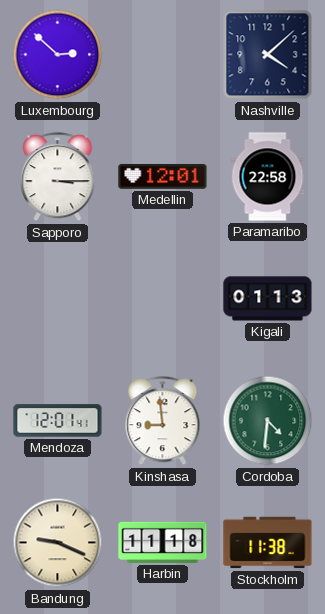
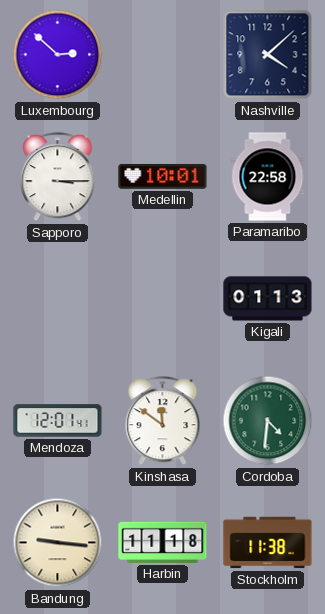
Medellin: 12:01 -> 10:01
Kinshasa: 8:59 -> 11:51
Bandung: 9:19 -> 9:16
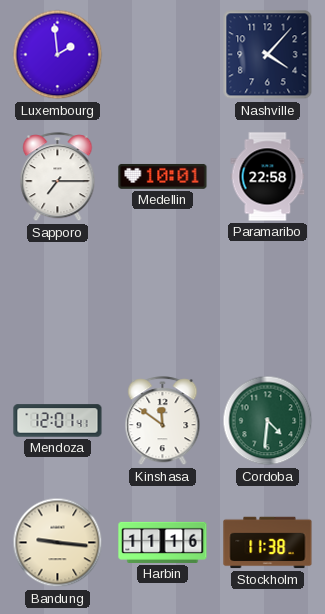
Luxembourg: 2:52 -> 1:59
Nashville: 4:08 -> 4:07
Sapporo: 3:15 -> 7:15
Kigali: 01:13 -> none
Harbin: 11:18 -> 11:16
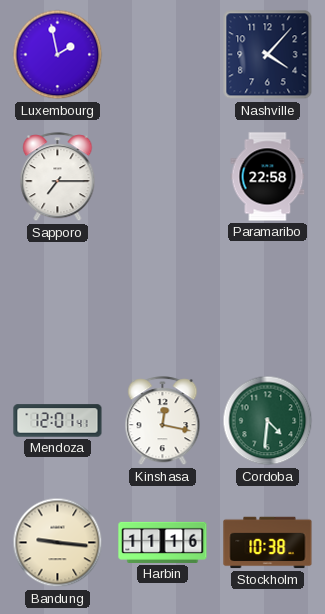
Luxembourg: 1:59 -> 1:58
Medellin: 10:01 -> none
Kinshasa: 11:51 -> 12:17
Stockholm: 11:38 -> 10:38
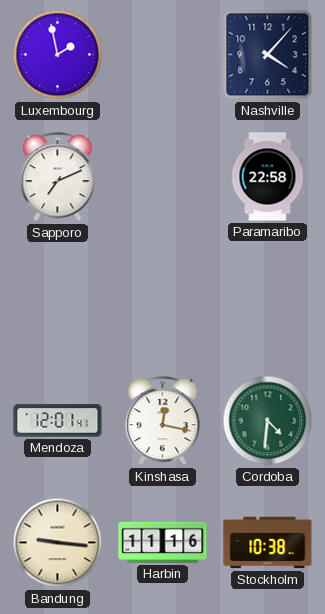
Sapporo: 7:15 -> 7:11
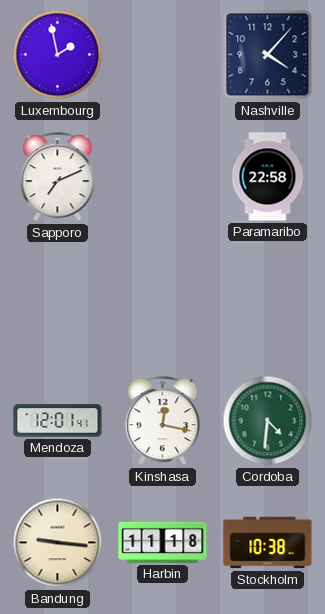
Harbin: 11:16 -> 11:18
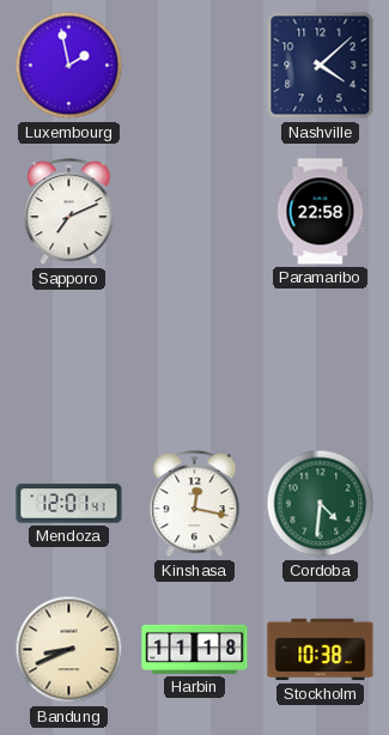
Nashville: 4:07 -> 4:08
Bandung: 9:16 -> 8:41
